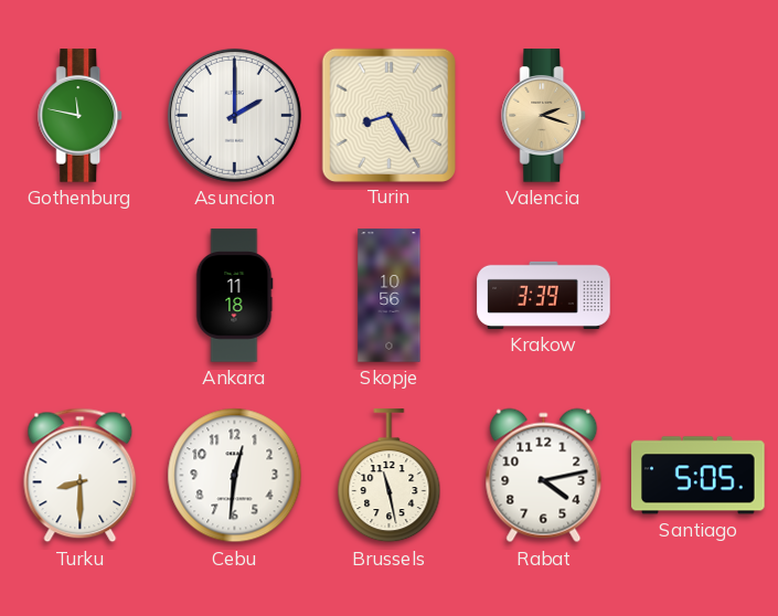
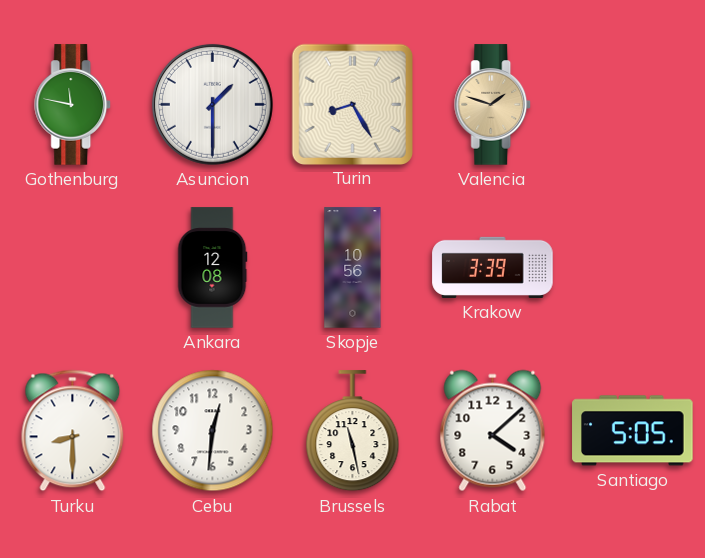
Asuncion: 2:00 -> 1:30
Valencia: 2:18 -> 1:48
Ankara: 11:18 -> 12:08
Rabat: 4:13 -> 4:08
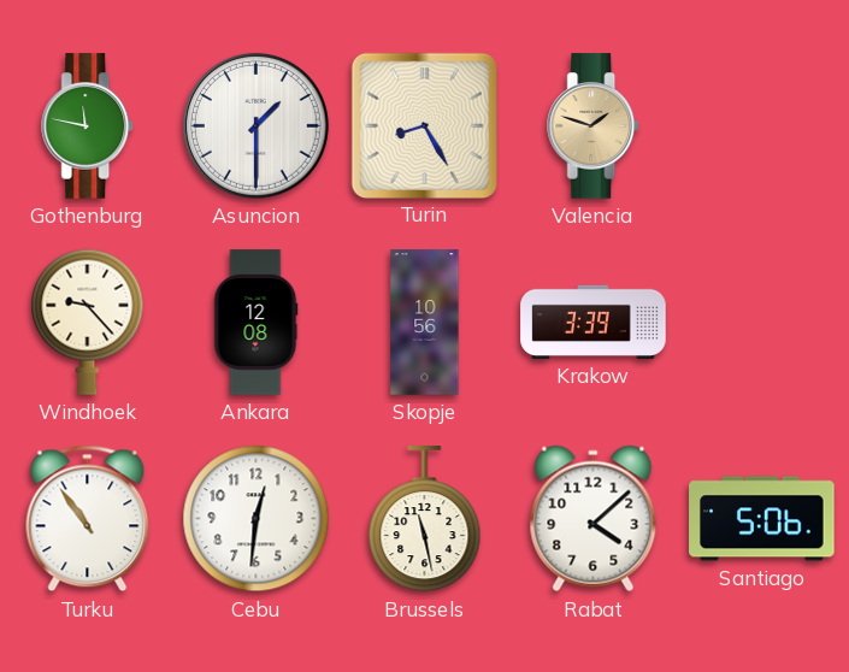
Windhoek: none -> 9:23
Turku: 8:30 -> 10:54
Santiago: 5:05 -> 5:06
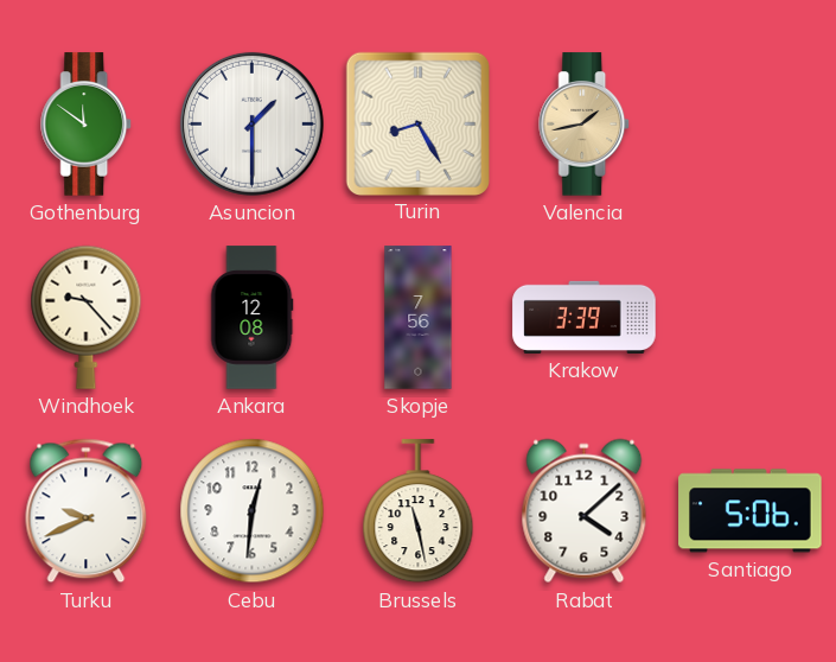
Gothenburg: 11:47 -> 11:51
Valencia: 1:48 -> 1:43
Skopje: 10:56 -> 7:56
Turku: 10:54 -> 9:41
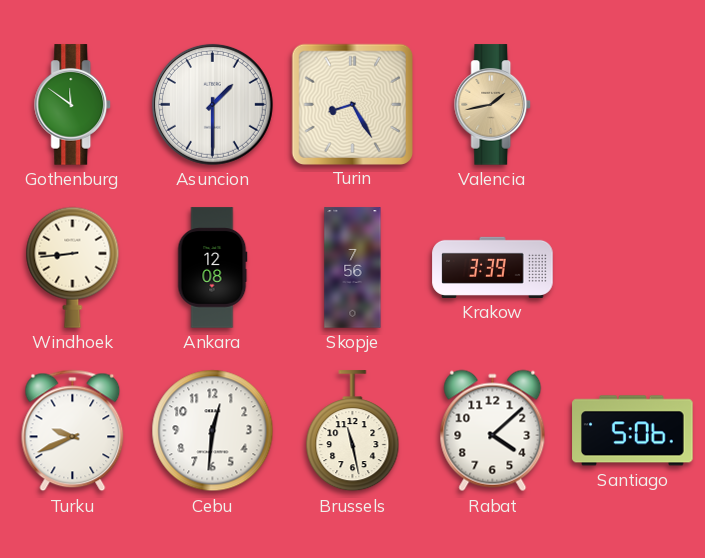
Windhoek: 9:23 -> 8:44
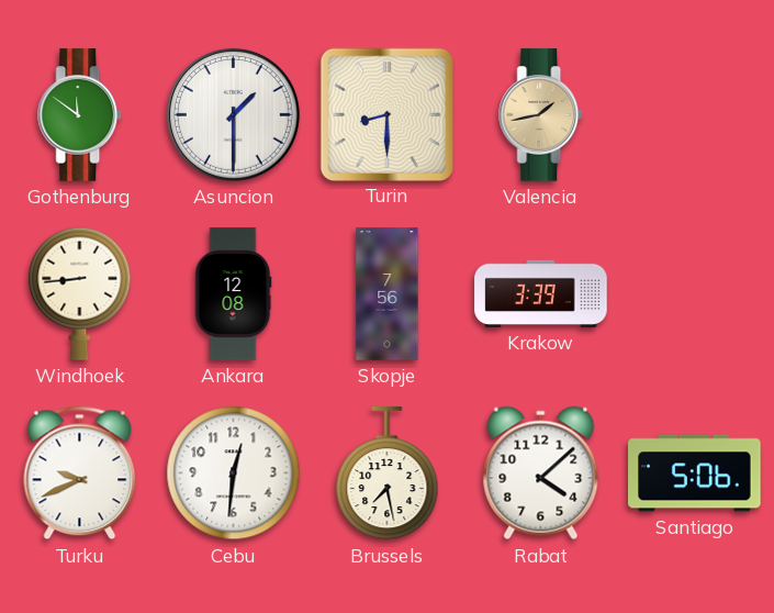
Turin: 8:25 -> 8:30
Brussels: 11:28 -> 7:28
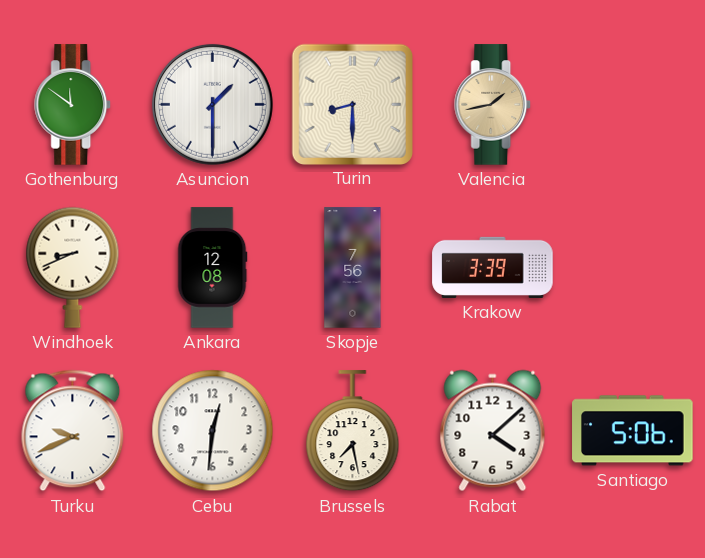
Windhoek: 8:44 -> 8:41
